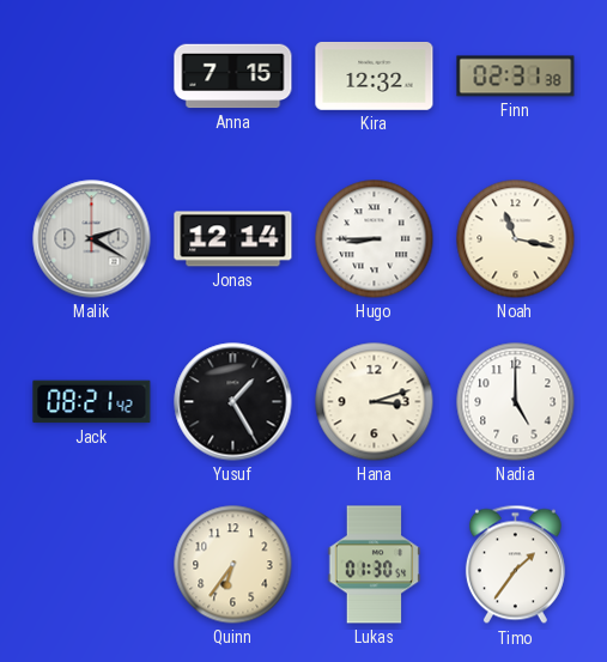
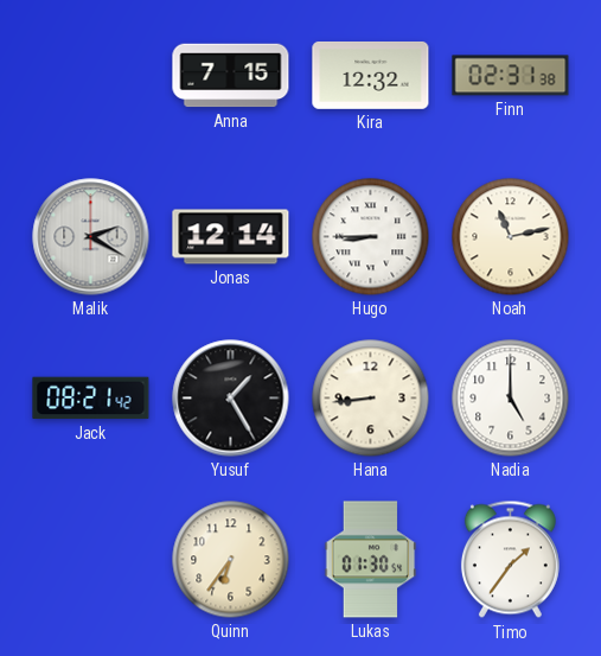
Noah: 11:17 -> 11:13
Hana: 3:12 -> 8:44
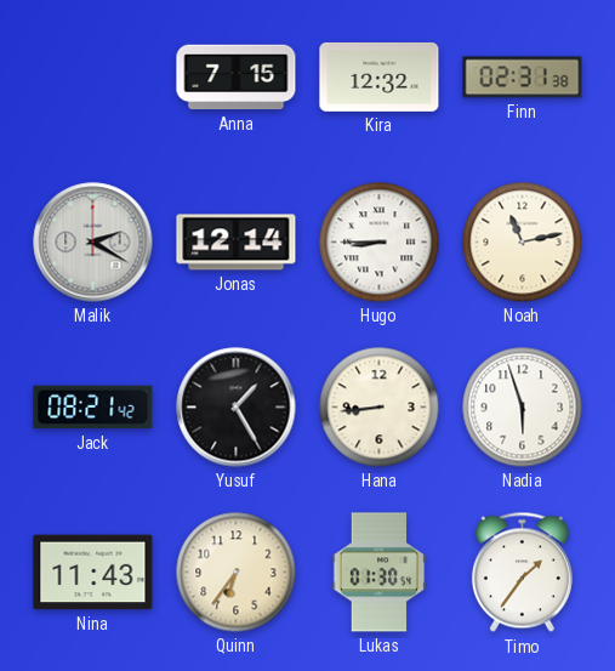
Nadia: 5:00 -> 5:57
Nina: none -> 11:43
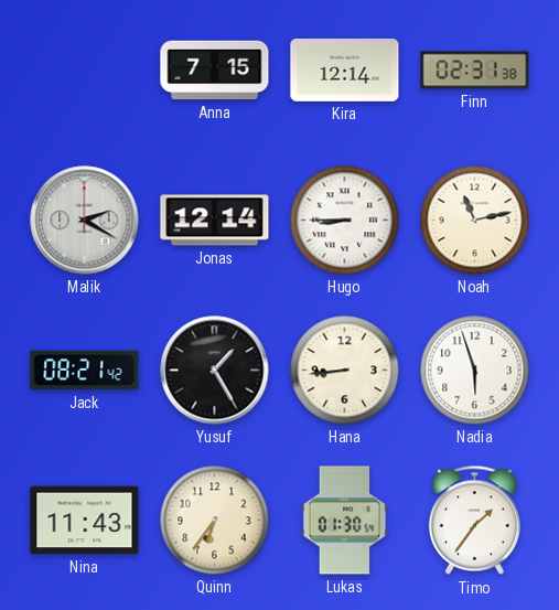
Kira: 12:32 -> 12:14
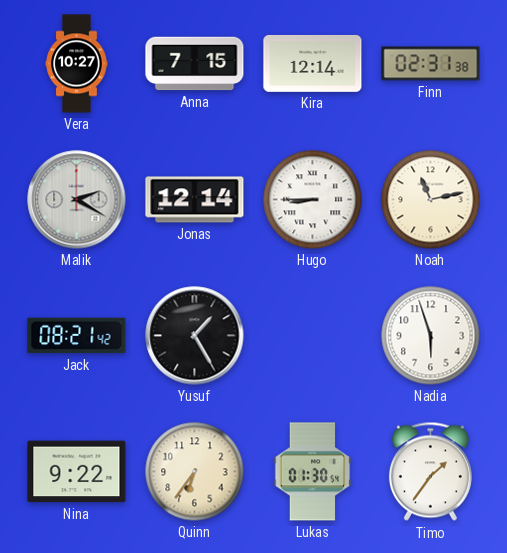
Vera: none -> 10:27
Hana: 8:44 -> none
Nina: 11:43 -> 9:22
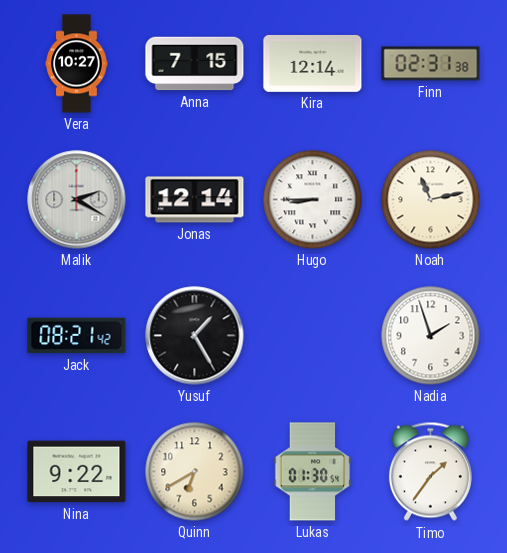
Nadia: 5:57 -> 1:57
Quinn: 6:36 -> 6:40
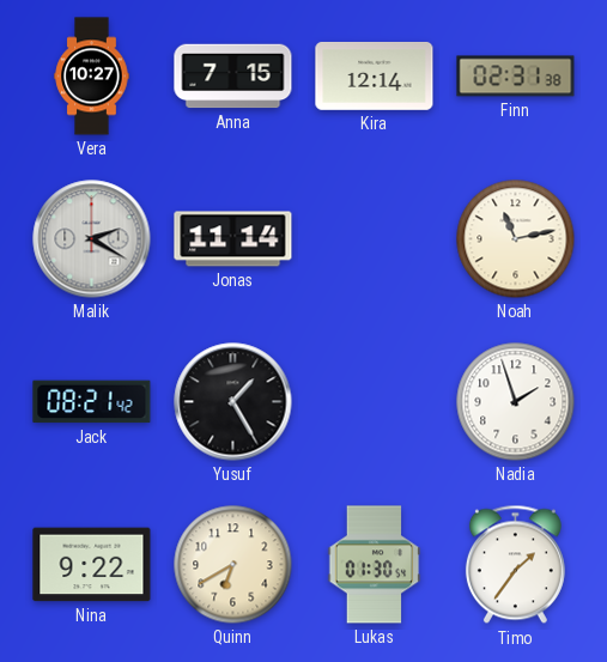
Jonas: 12:14 -> 11:14
Hugo: 8:45 -> none
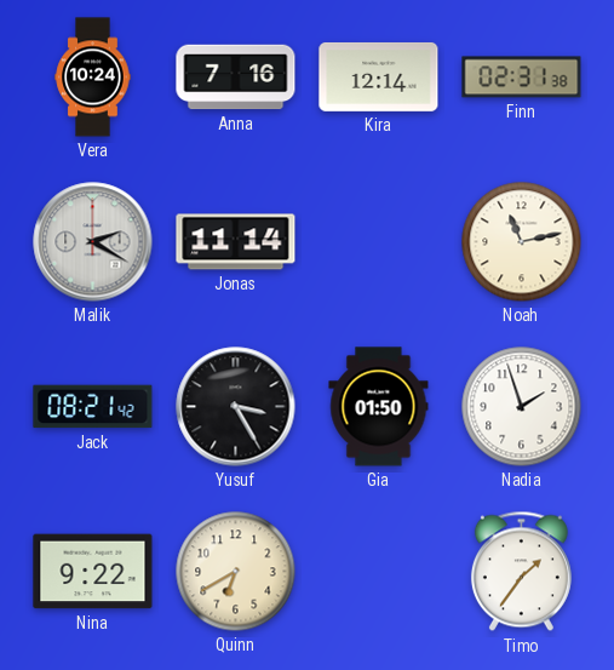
Vera: 10:27 -> 10:24
Anna: 7:15 -> 7:16
Yusuf: 1:25 -> 3:25
Gia: none -> 01:50
Lukas: 01:30 -> none
